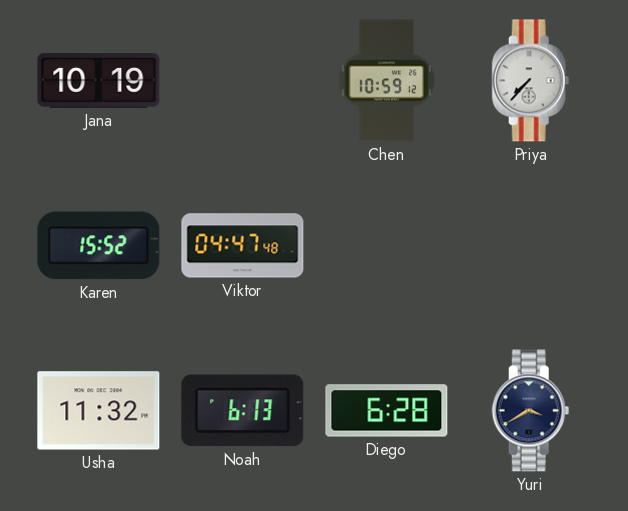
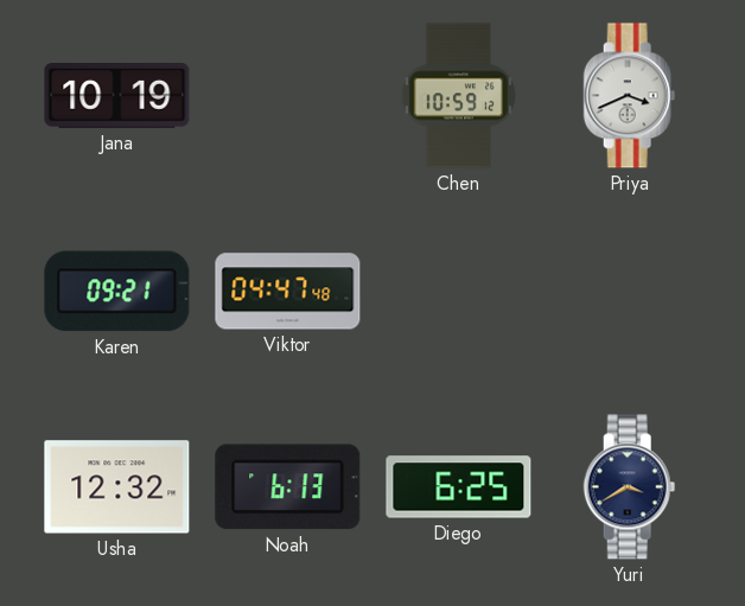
Priya: 7:37 -> 3:41
Karen: 15:52 -> 09:21
Usha: 11:32 -> 12:32
Diego: 6:28 -> 6:25
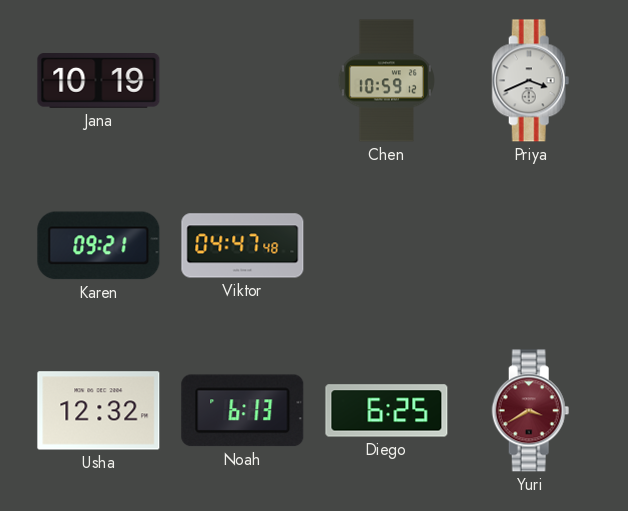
Yuri dial: navy -> burgundy
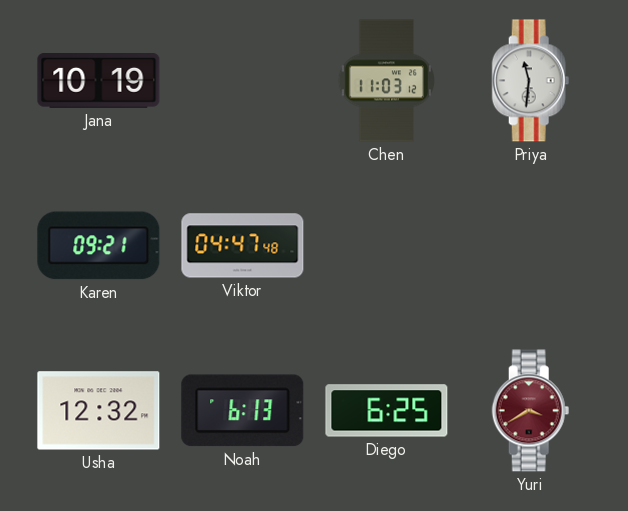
Chen: 10:59 -> 11:03
Priya: 3:41 -> 11:31
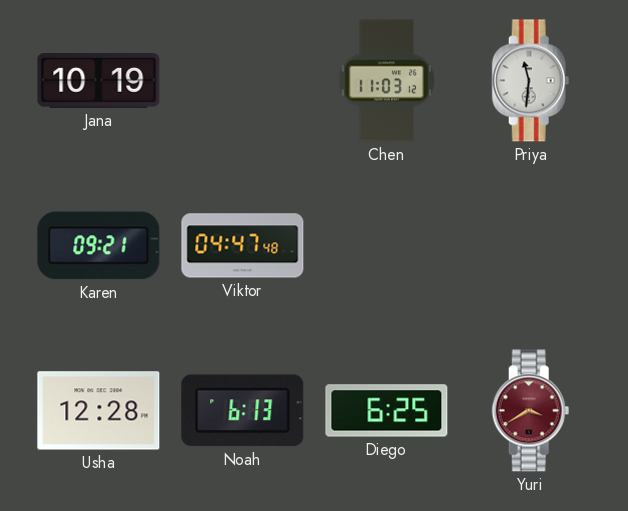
Usha: 12:32 -> 12:28
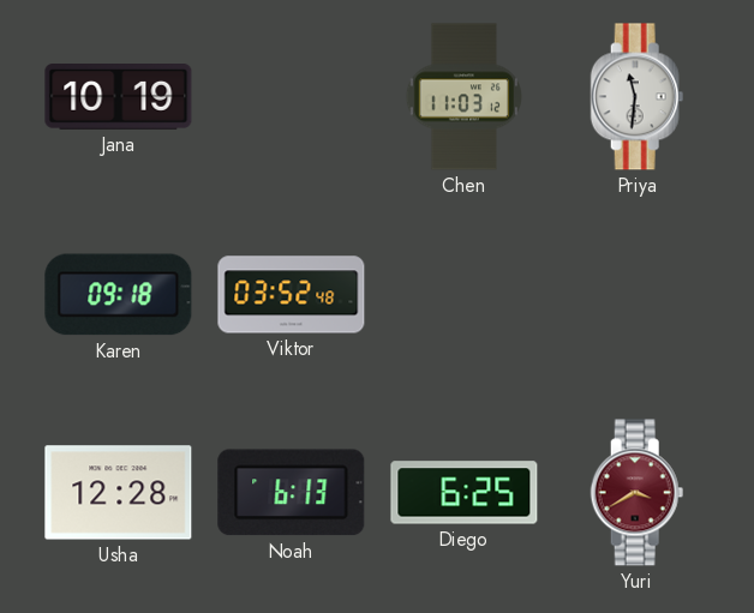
Karen: 09:21 -> 09:18
Viktor: 04:47 -> 03:52
